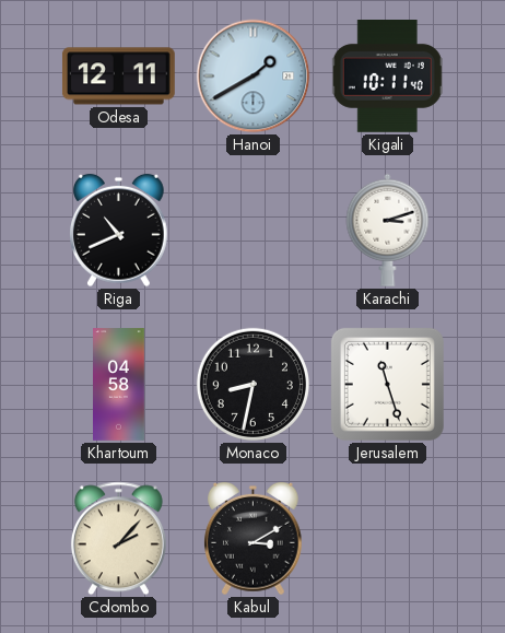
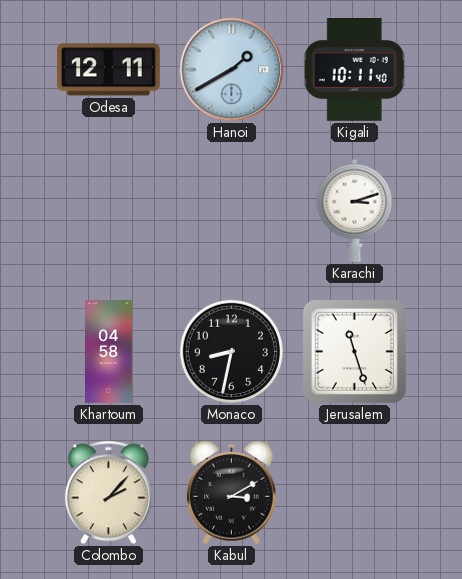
Riga: 10:41 -> none
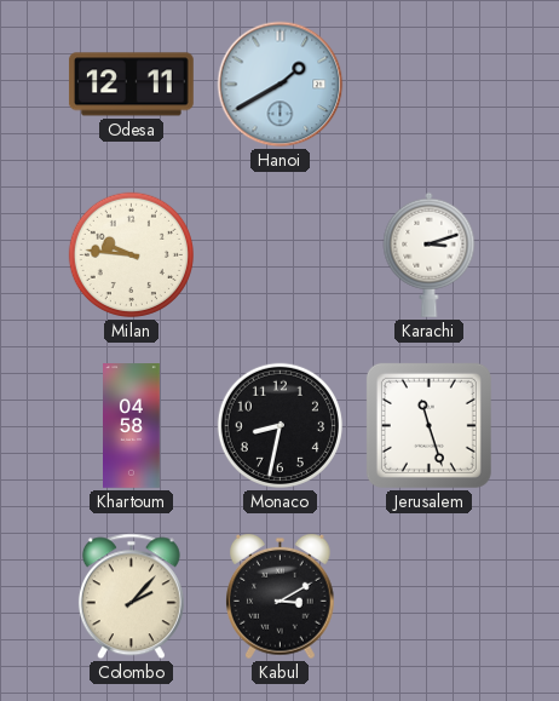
Kigali: 10:11 -> none
Milan: none -> 9:46
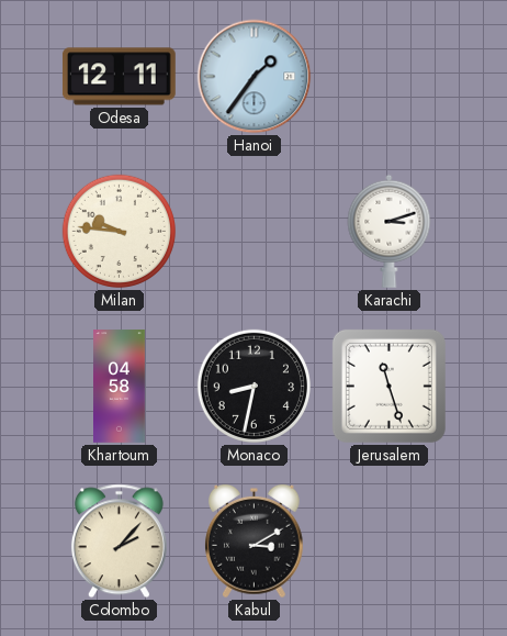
Hanoi: 1:40 -> 1:36
